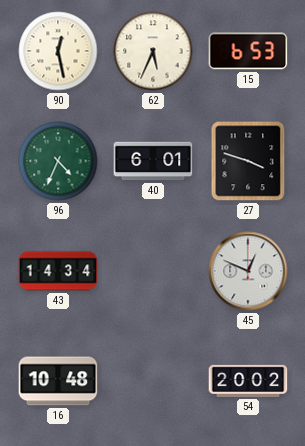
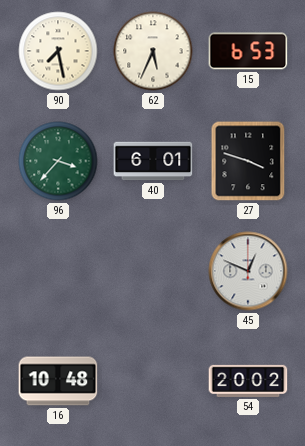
90: 12:28 -> 7:28
96: 4:34 -> 3:37
43: 14:34 -> none
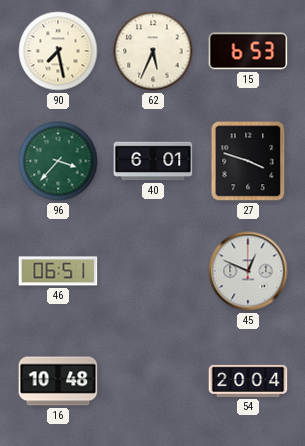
46: none -> 06:51
54: 20:02 -> 20:04
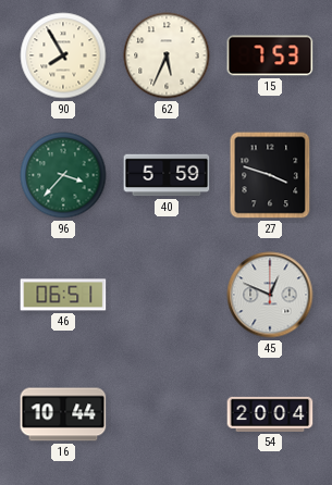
90: 7:28 -> 7:55
15: 6:53 -> 7:53
40: 6:01 -> 5:59
16: 10:48 -> 10:44
